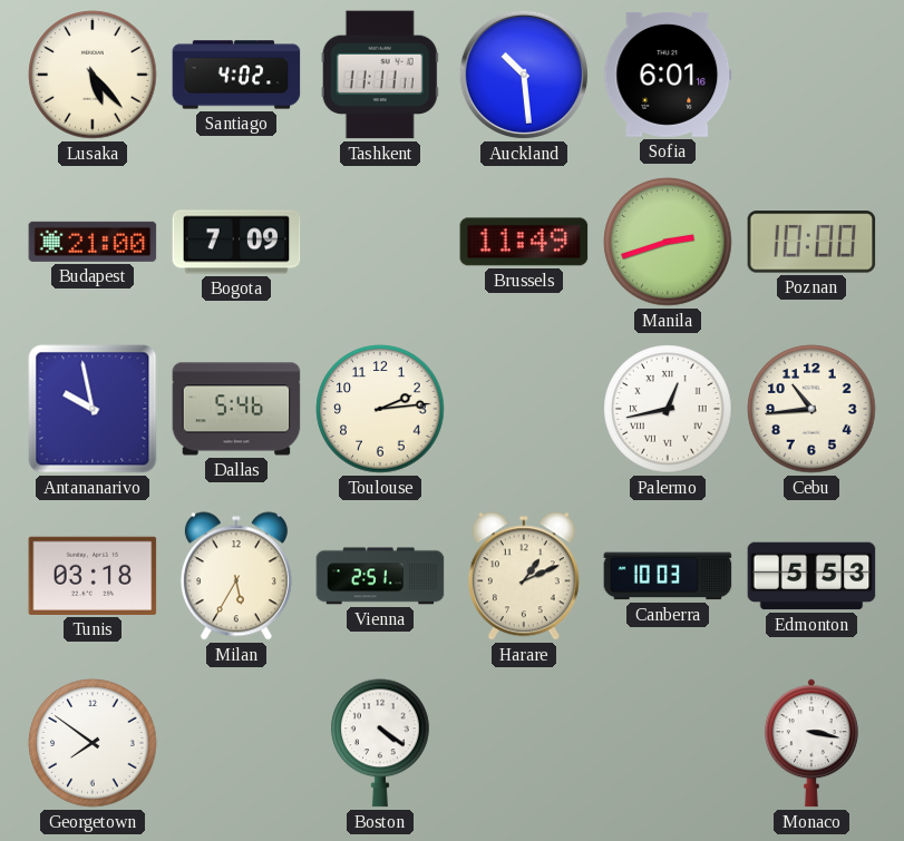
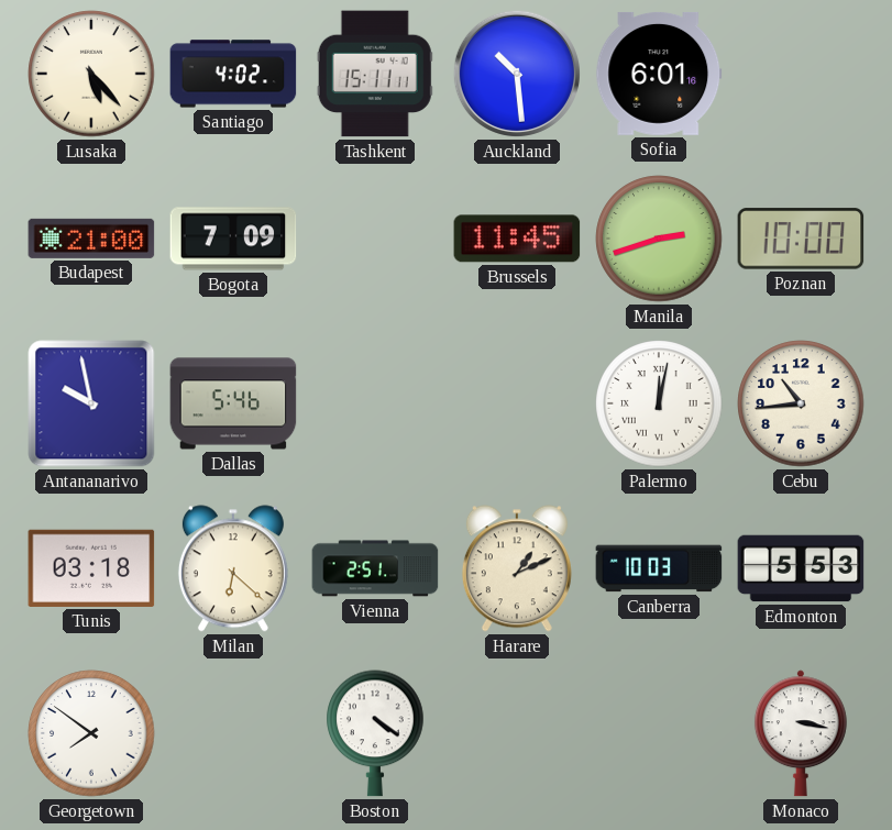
Tashkent: 11:11 -> 15:11
Brussels: 11:49 -> 11:45
Toulouse: 2:14 -> none
Palermo: 12:43 -> 12:02
Milan: 5:35 -> 6:22
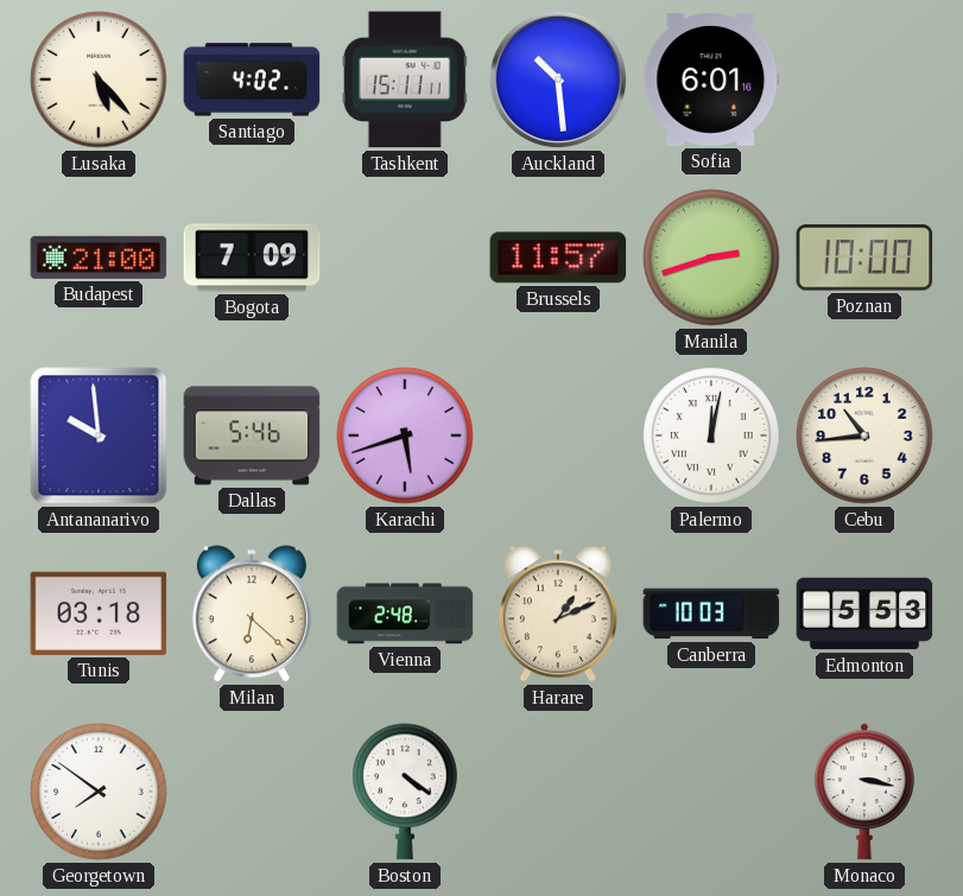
Brussels: 11:45 -> 11:57
Antananarivo: 9:58 -> 9:59
Karachi: none -> 5:42
Vienna: 2:51 -> 2:48
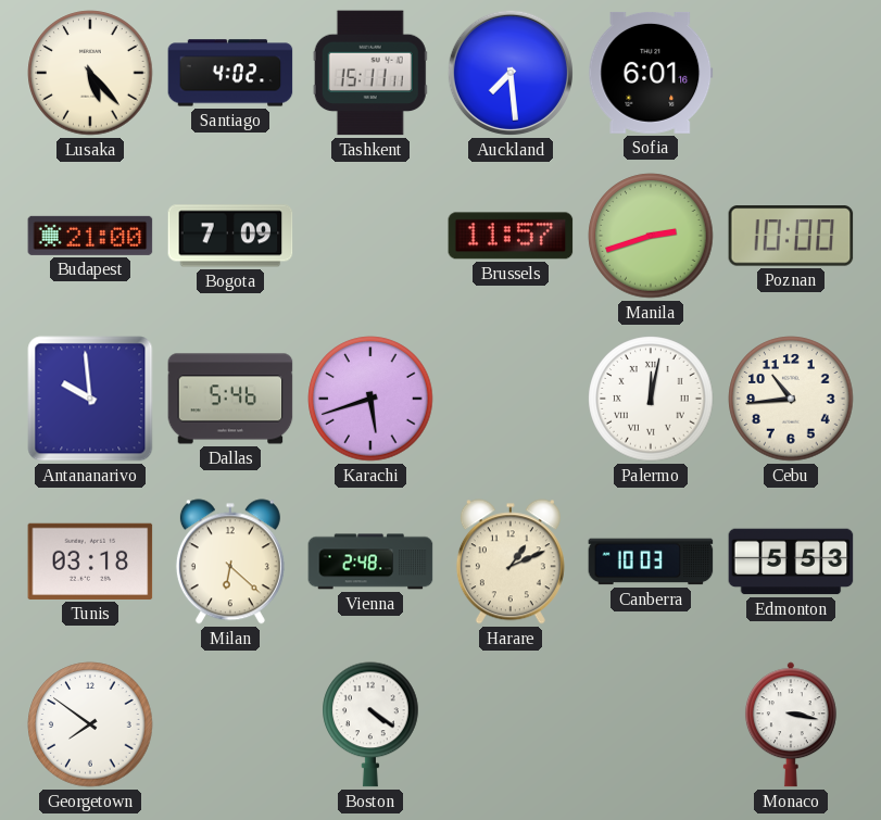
Auckland: 10:29 -> 7:29
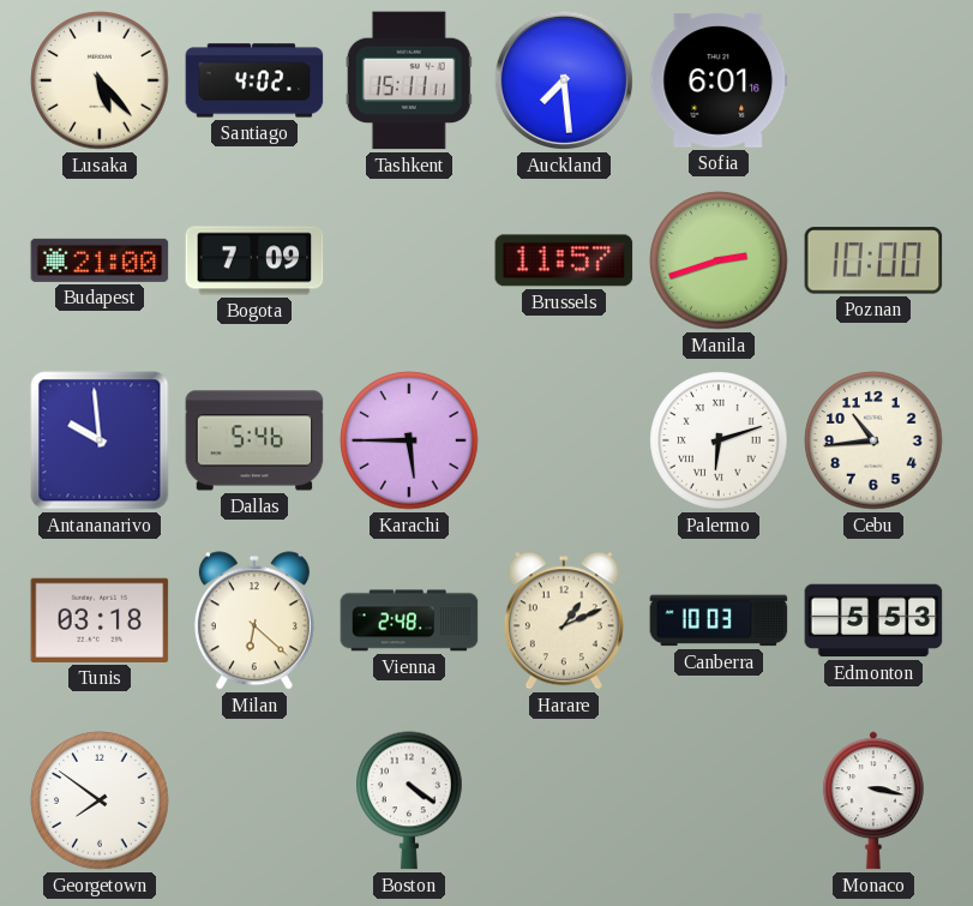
Karachi: 5:42 -> 5:45
Palermo: 12:02 -> 6:12
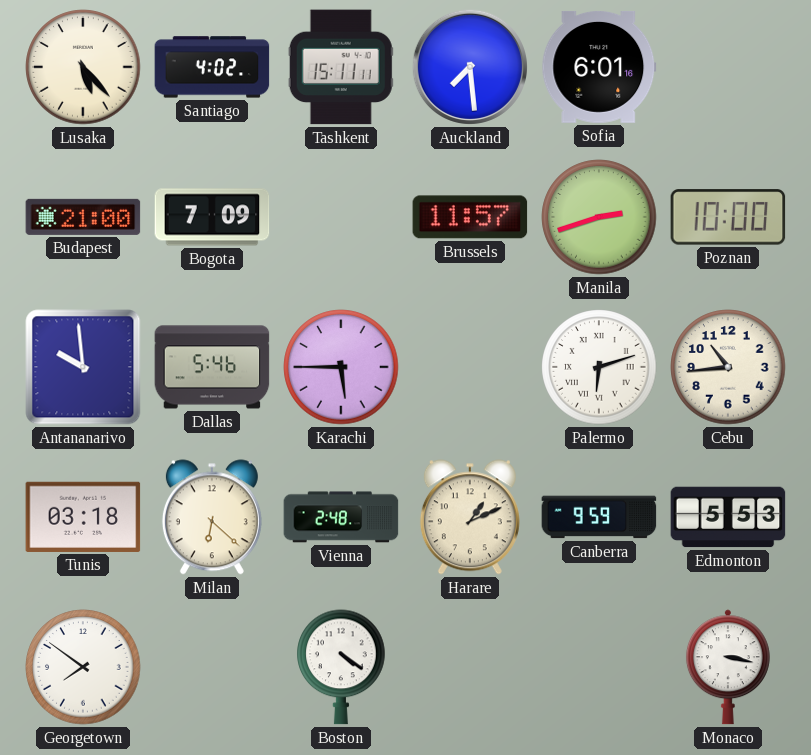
Canberra: 10:03 -> 9:59
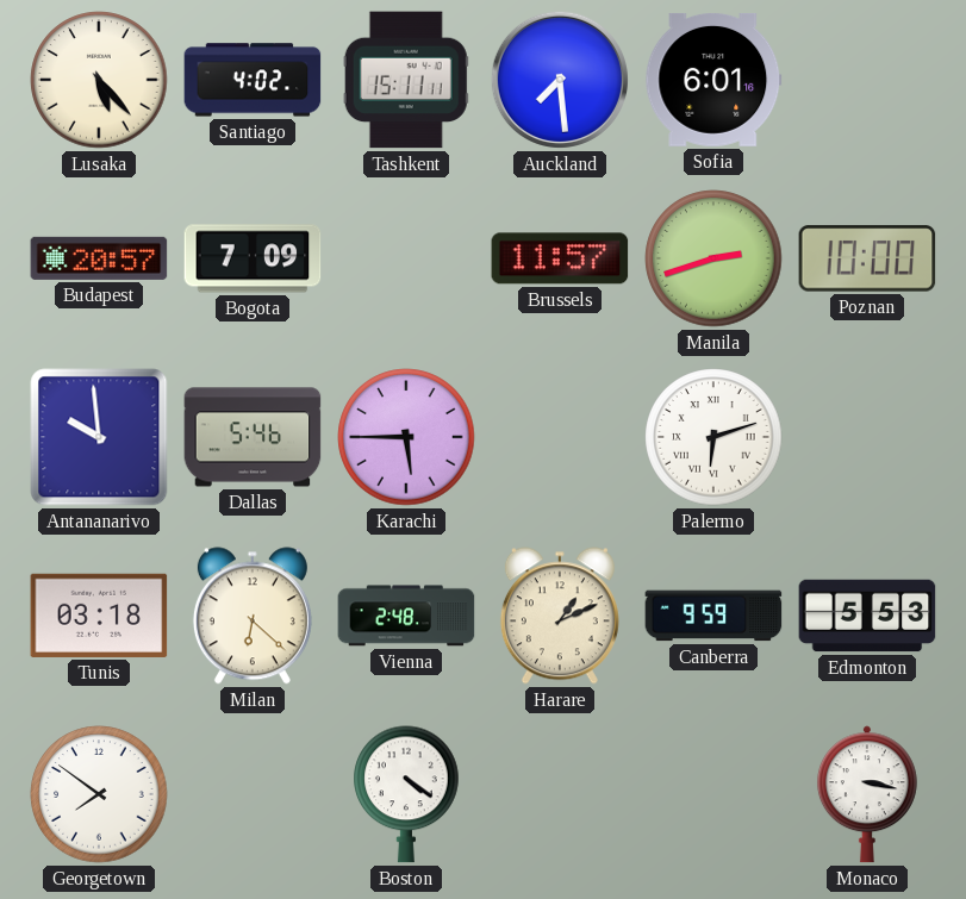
Budapest: 21:00 -> 20:57
Cebu: 10:44 -> none
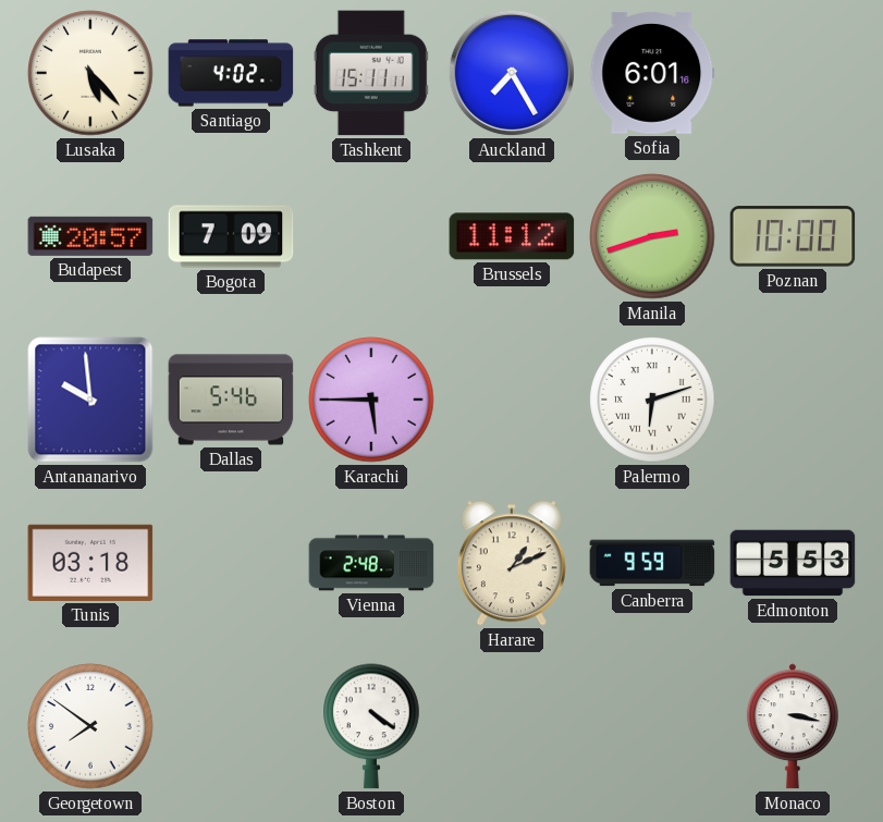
Auckland: 7:29 -> 7:25
Brussels: 11:57 -> 11:12
Milan: 6:22 -> none
